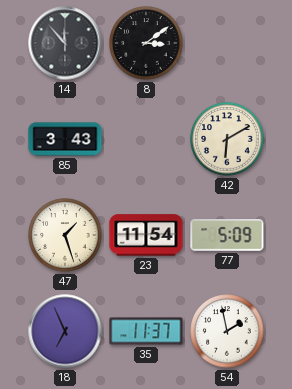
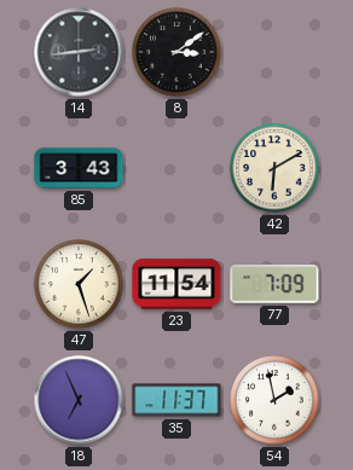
14: 11:53 -> 2:44
77: 5:09 -> 7:09
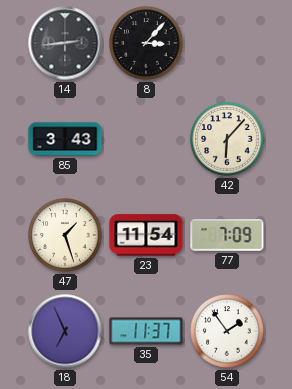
8: 3:09 -> 3:07
42: 6:10 -> 6:07
54: 1:58 -> 1:54
